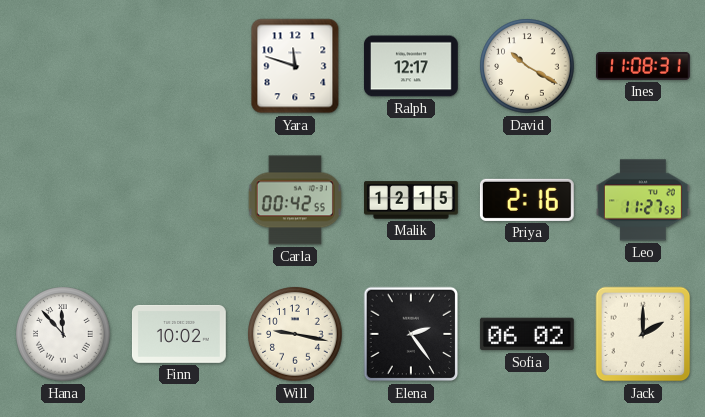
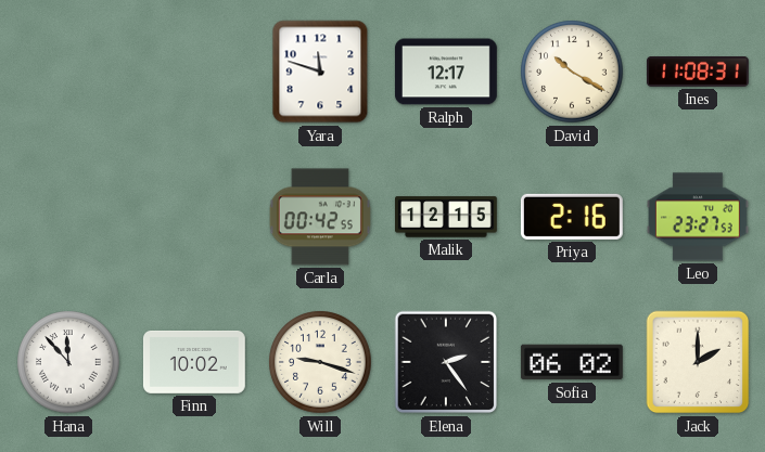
Leo: 11:27 -> 23:27
Will: 9:17 -> 9:18
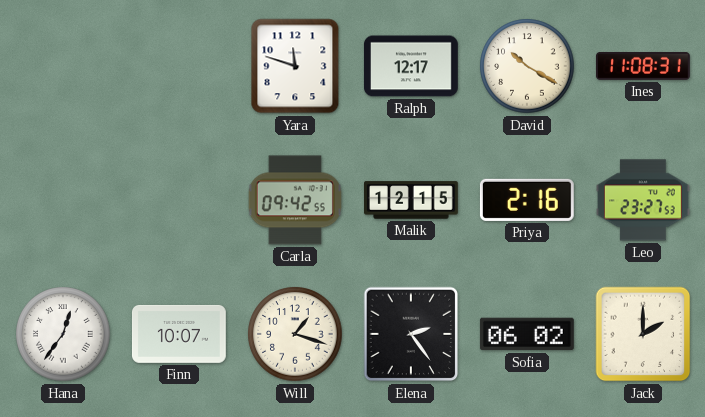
Carla: 00:42 -> 09:42
Hana: 11:53 -> 12:36
Finn: 10:02 -> 10:07
Will: 9:18 -> 1:18
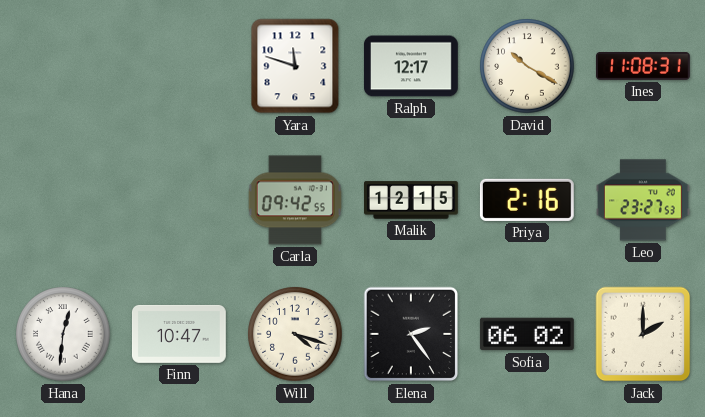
Hana: 12:36 -> 12:31
Finn: 10:07 -> 10:47
Will: 1:18 -> 4:18
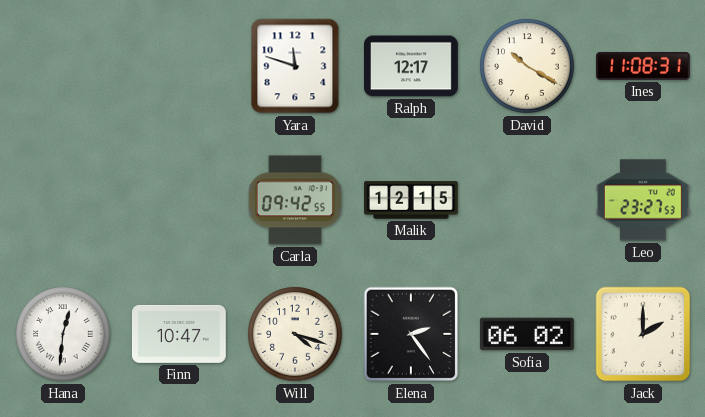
Priya: 2:16 -> none
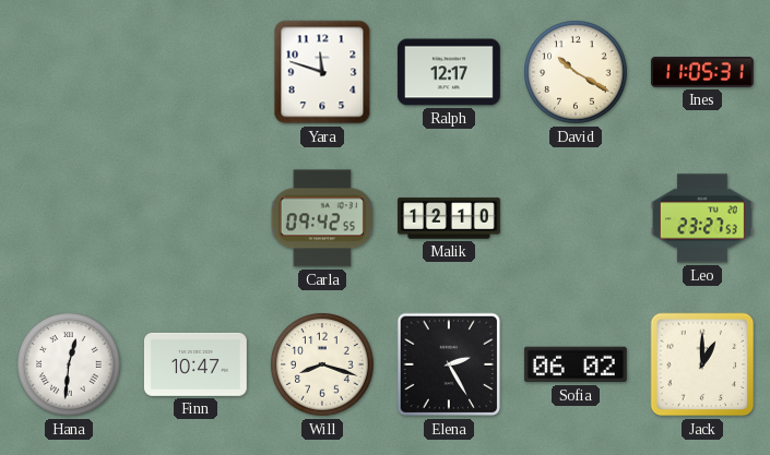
Ines: 11:08 -> 11:05
Malik: 12:15 -> 12:10
Will: 4:18 -> 8:18
Elena: 2:24 -> 2:25
Jack: 2:00 -> 1:00
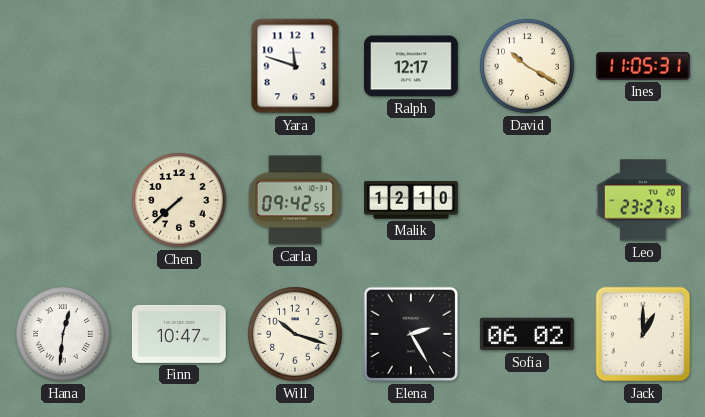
Chen: none -> 7:38
Will: 8:18 -> 10:18
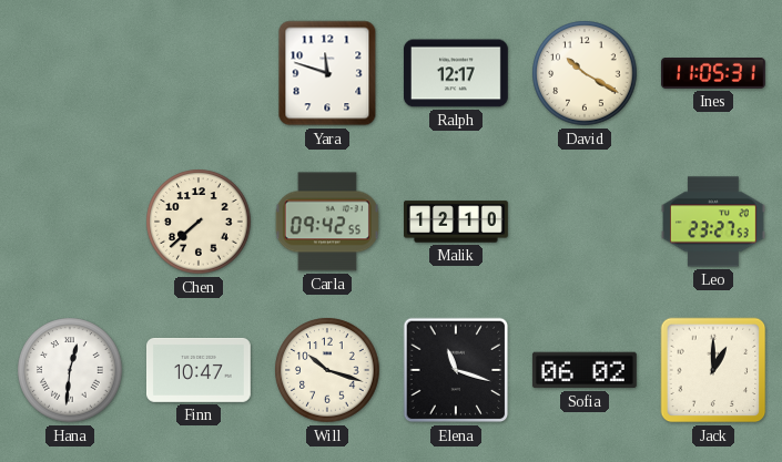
Elena: 2:25 -> 11:18
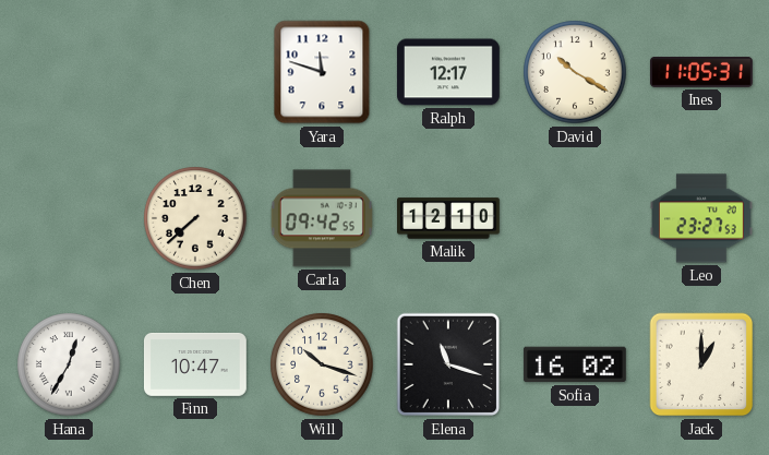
Hana: 12:31 -> 12:35
Sofia: 06:02 -> 16:02
